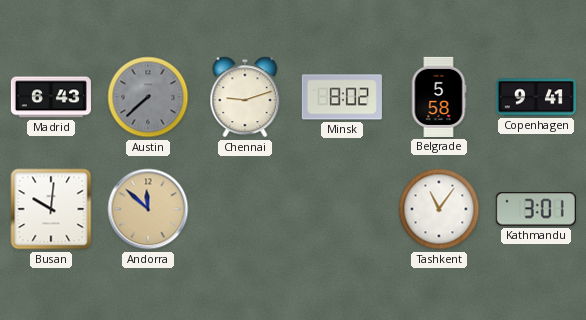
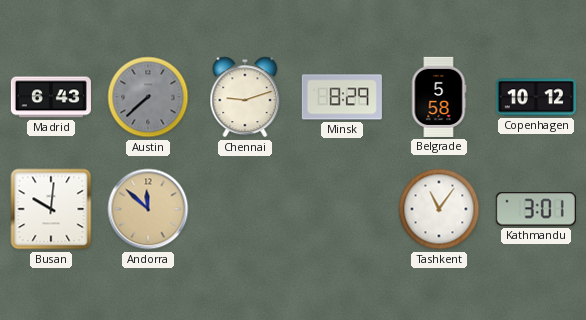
Minsk: 8:02 -> 8:29
Copenhagen: 9:41 -> 10:12
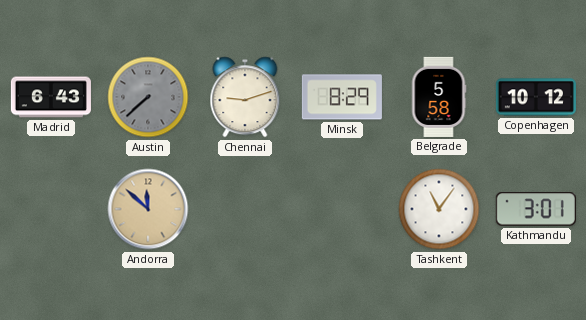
Busan: 10:01 -> none
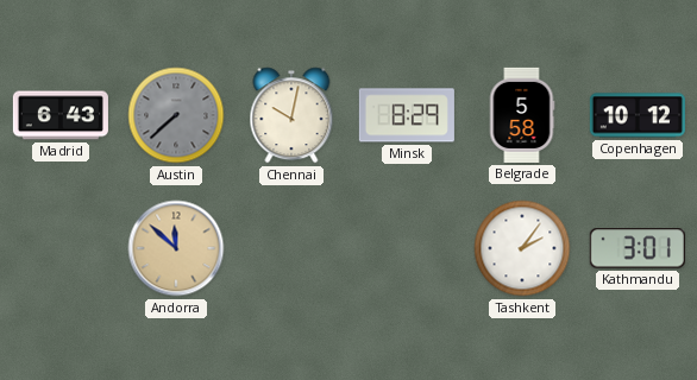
Chennai: 9:12 -> 10:02
Tashkent: 11:06 -> 2:06
